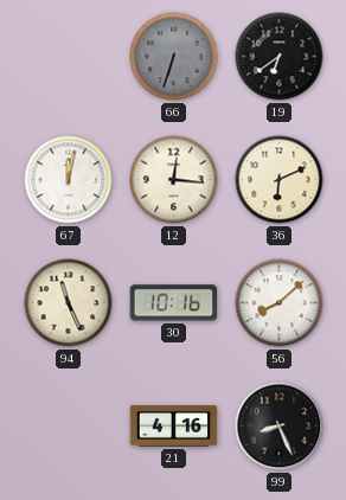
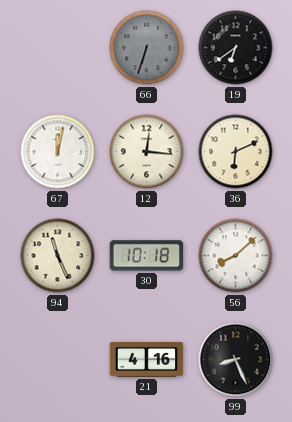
30: 10:16 -> 10:18
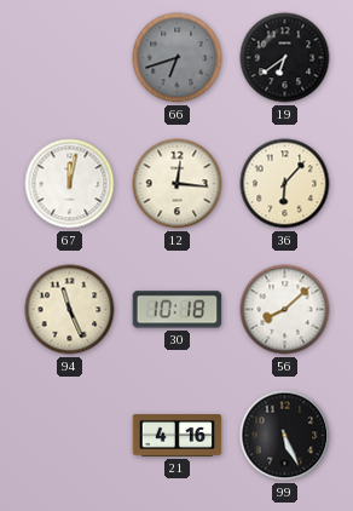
66: 6:33 -> 6:42
36: 6:11 -> 6:07
99: 8:26 -> 5:26
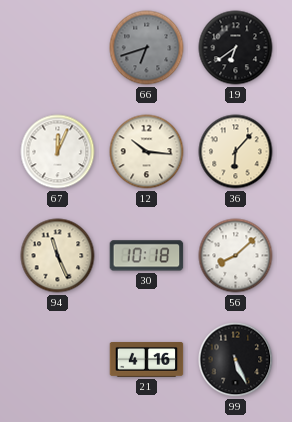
67: 12:02 -> 12:04
12: 12:16 -> 10:16
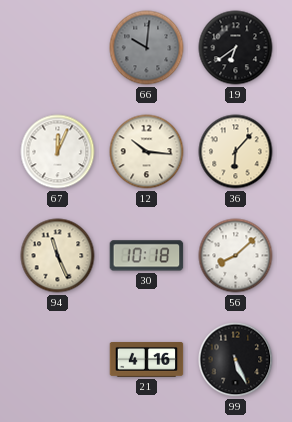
66: 6:42 -> 10:01
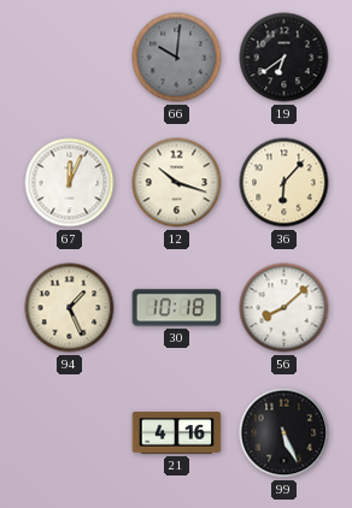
12: 10:16 -> 10:18
94: 11:26 -> 1:26
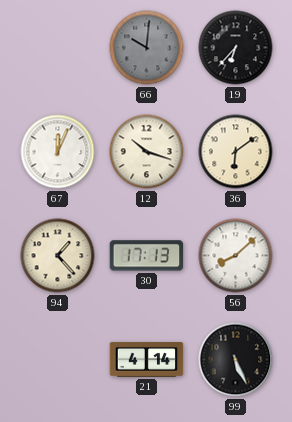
19: 6:39 -> 6:37
36: 6:07 -> 6:09
94: 1:26 -> 1:23
30: 10:18 -> 17:13
21: 4:16 -> 4:14
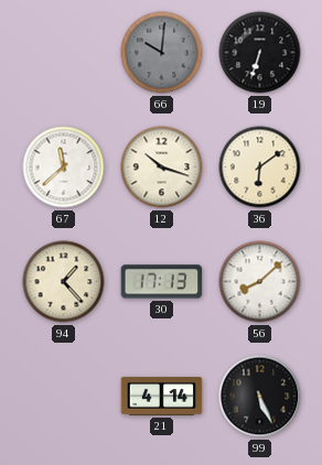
19: 6:37 -> 6:33
67: 12:04 -> 11:38
